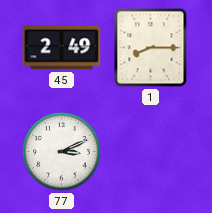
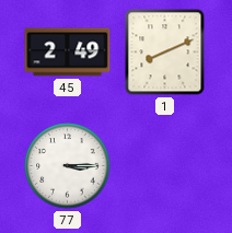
1: 8:15 -> 8:11
77: 3:11 -> 3:15
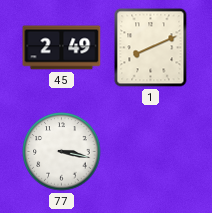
77: 3:15 -> 3:17
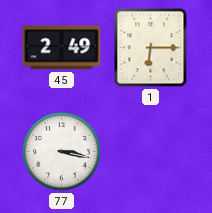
1: 8:11 -> 6:15
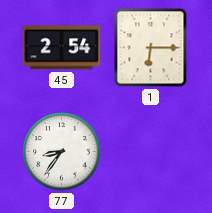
45: 2:49 -> 2:54
77: 3:17 -> 8:36
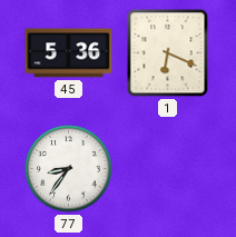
45: 2:54 -> 5:36
1: 6:15 -> 6:19
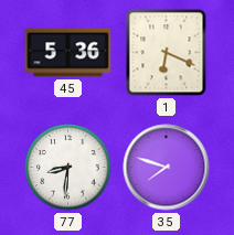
77: 8:36 -> 8:31
35: none -> 7:48
